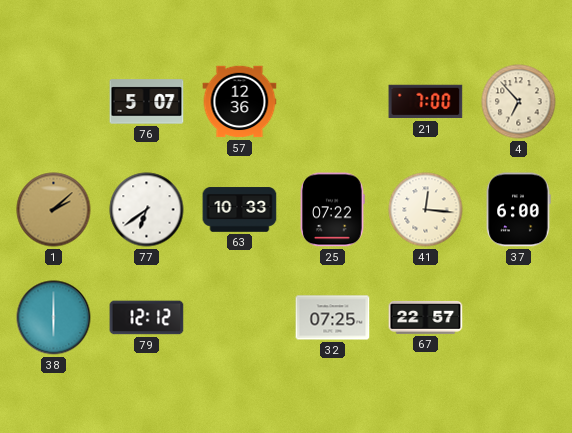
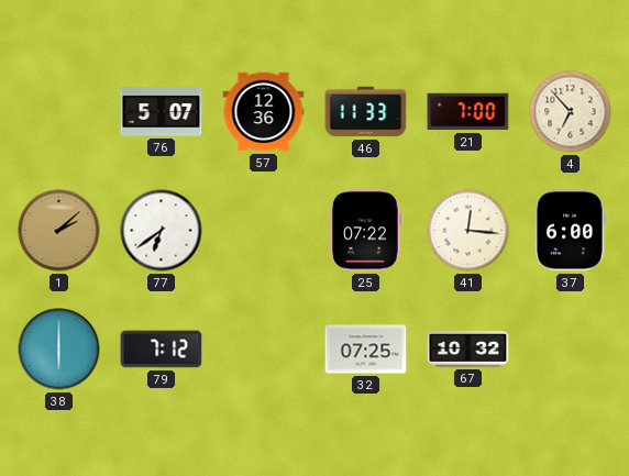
46: none -> 11:33
63: 10:33 -> none
79: 12:12 -> 7:12
67: 22:57 -> 10:32
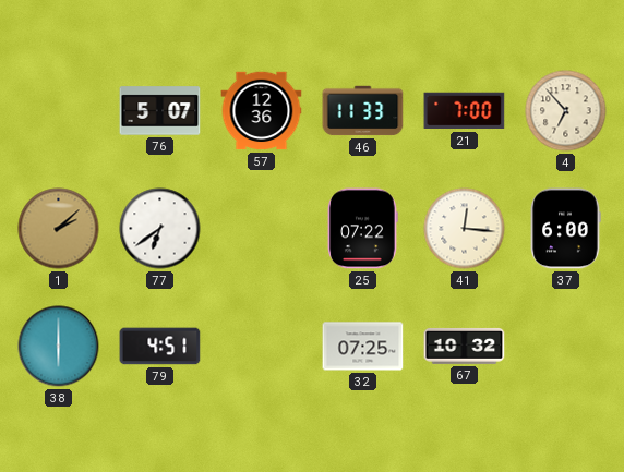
79: 7:12 -> 4:51
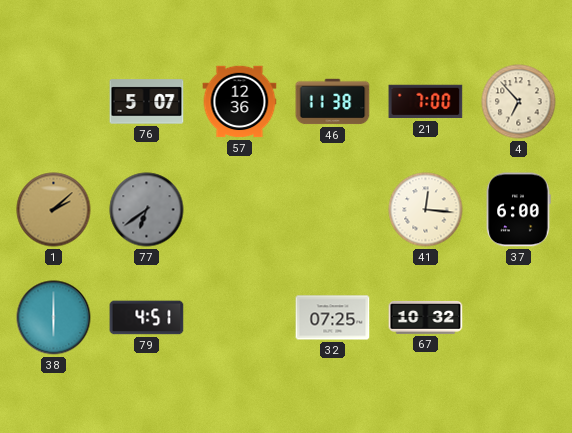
46: 11:33 -> 11:38
77 dial: white -> grey
25: 07:22 -> none
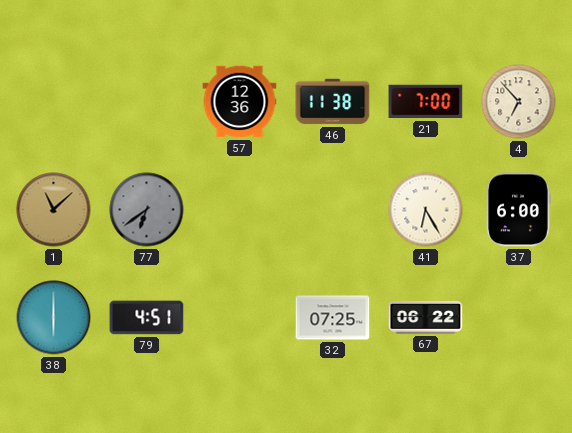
76: 5:07 -> none
1: 2:08 -> 11:08
41: 12:16 -> 6:25
67: 10:32 -> 06:22
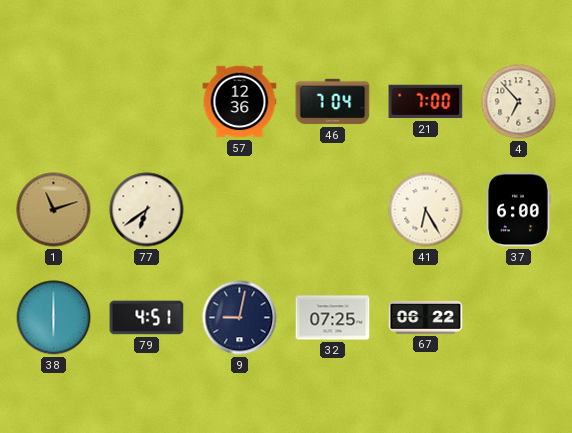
46: 11:38 -> 7:04
1: 11:08 -> 11:12
77 dial: grey -> cream
9: none -> 9:02
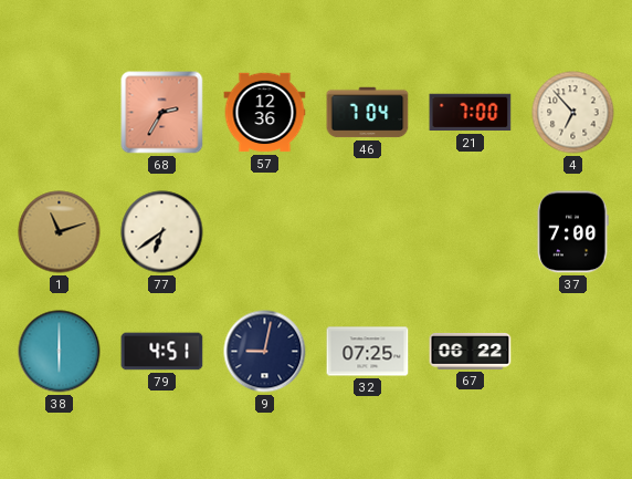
68: none -> 2:35
41: 6:25 -> none
37: 6:00 -> 7:00
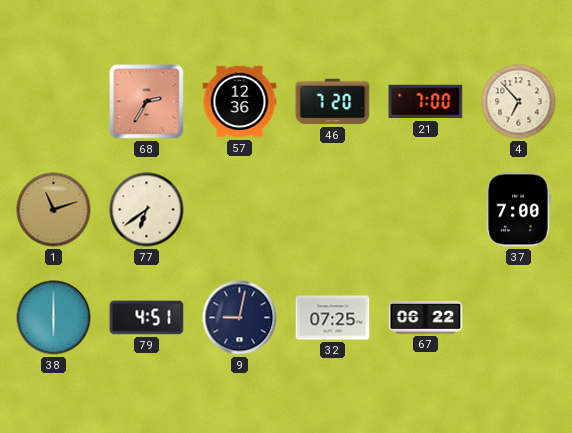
46: 7:04 -> 7:20
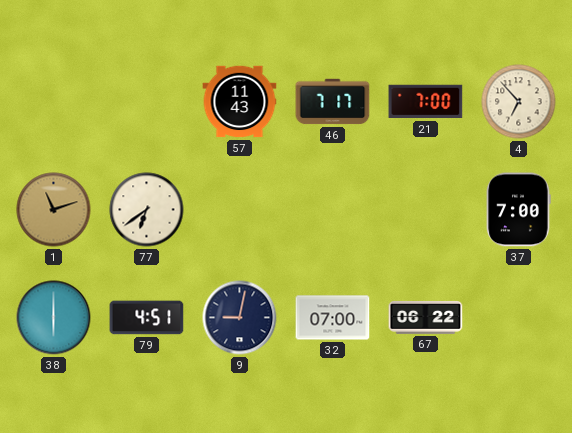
68: 2:35 -> none
57: 12:36 -> 11:43
46: 7:20 -> 7:17
32: 07:25 -> 07:00
